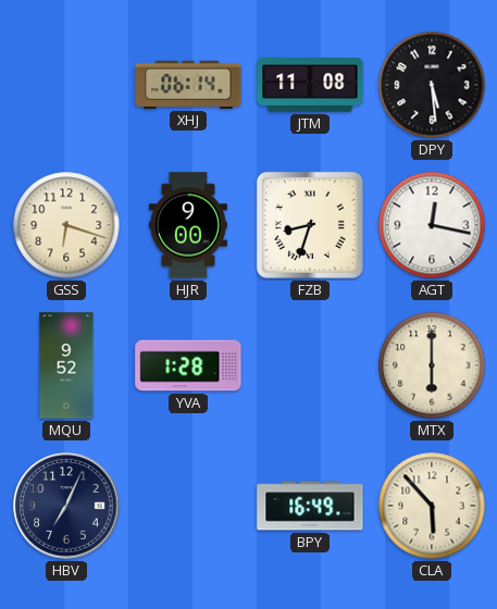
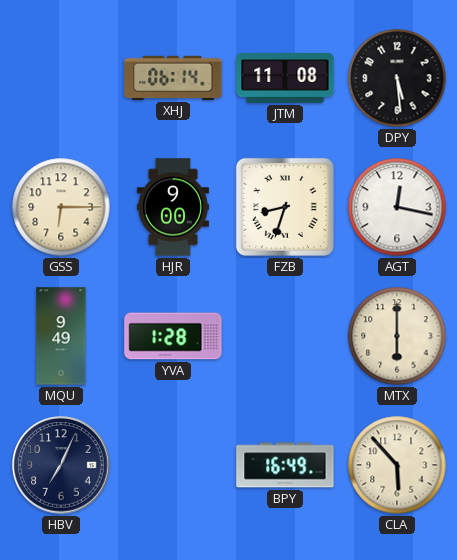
GSS: 6:18 -> 6:15
MQU: 9:52 -> 9:49
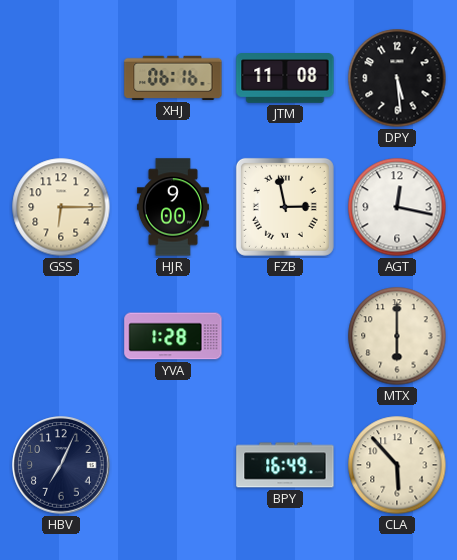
XHJ: 06:14 -> 06:16
FZB: 8:33 -> 2:58
MQU: 9:49 -> none
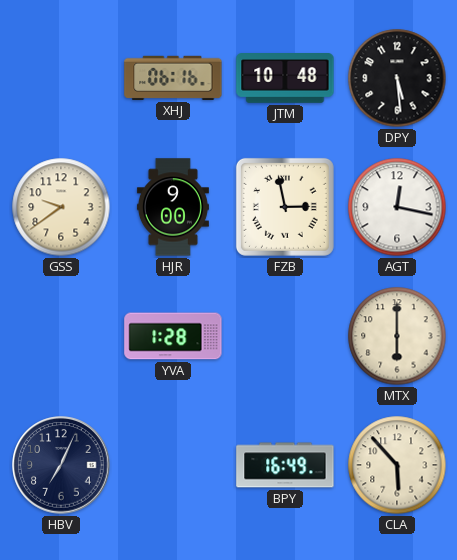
JTM: 11:08 -> 10:48
GSS: 6:15 -> 9:39
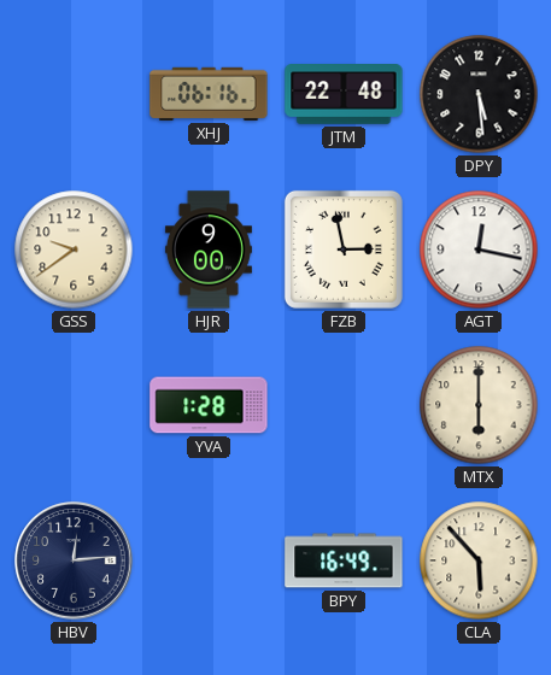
JTM: 10:48 -> 22:48
HBV: 7:04 -> 12:14
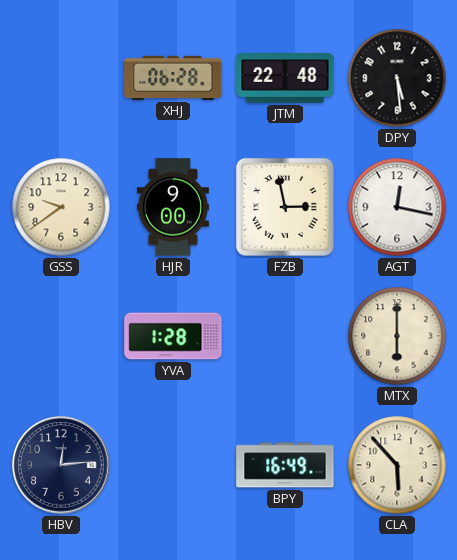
XHJ: 06:16 -> 06:28
